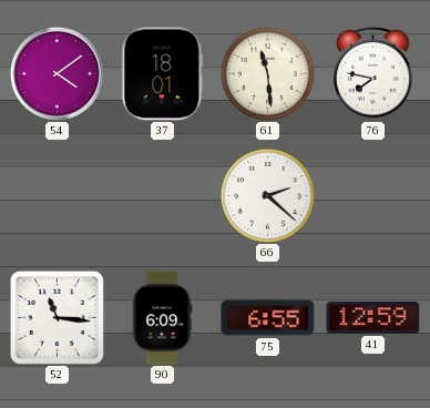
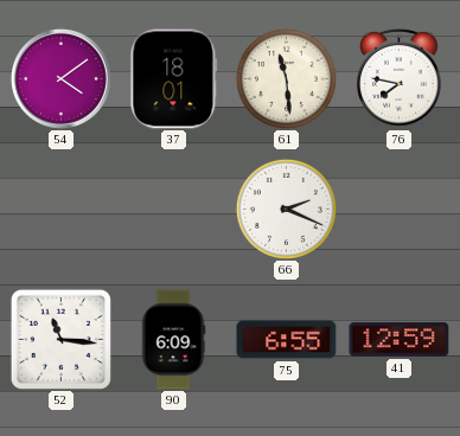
66: 2:22 -> 2:19
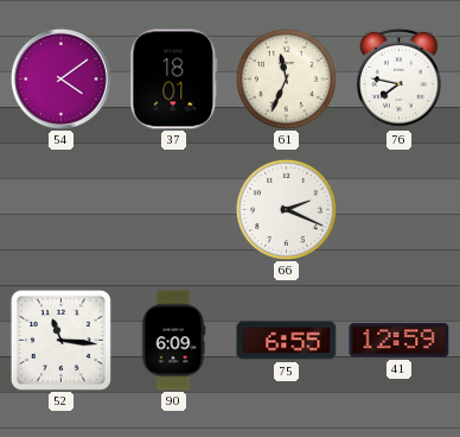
61: 11:29 -> 11:34
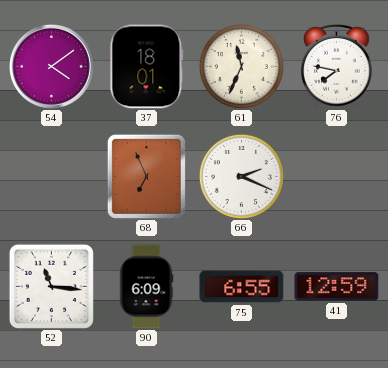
68: none -> 6:56
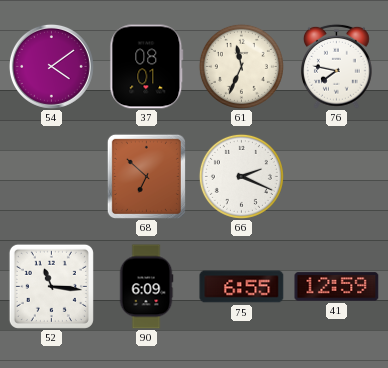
37: 18:01 -> 08:01
68: 6:56 -> 6:52
